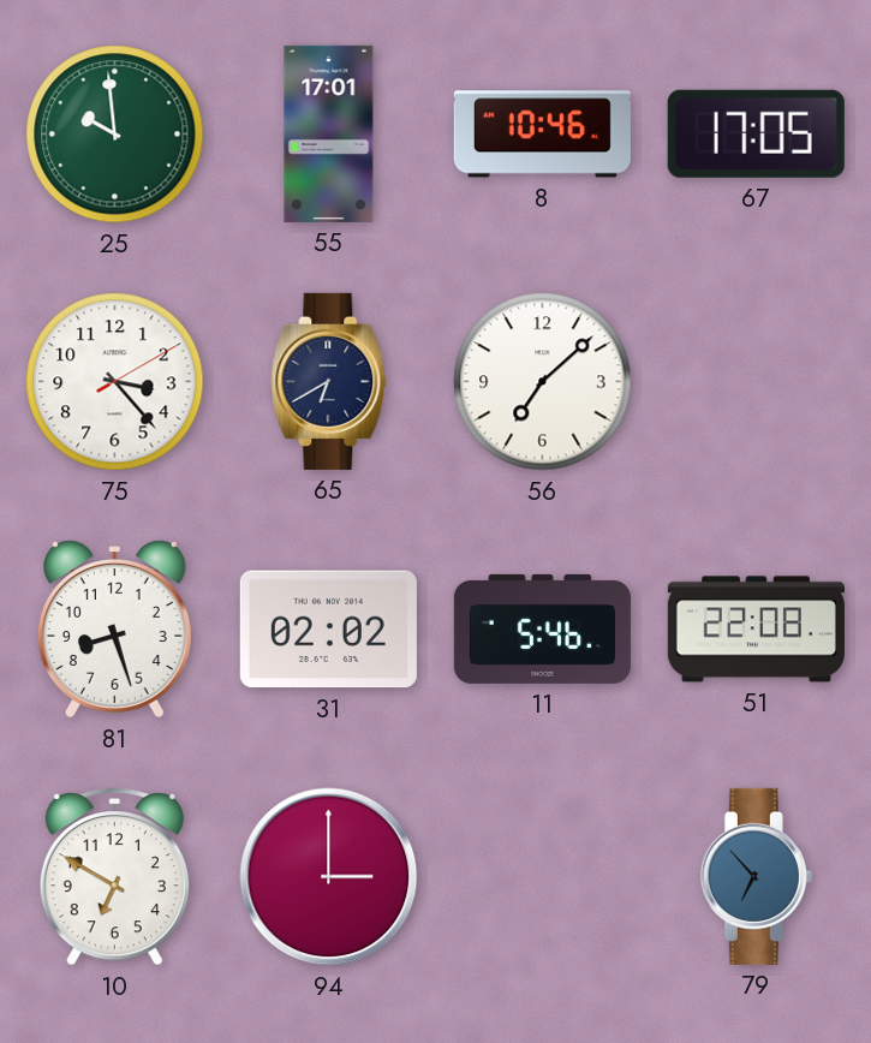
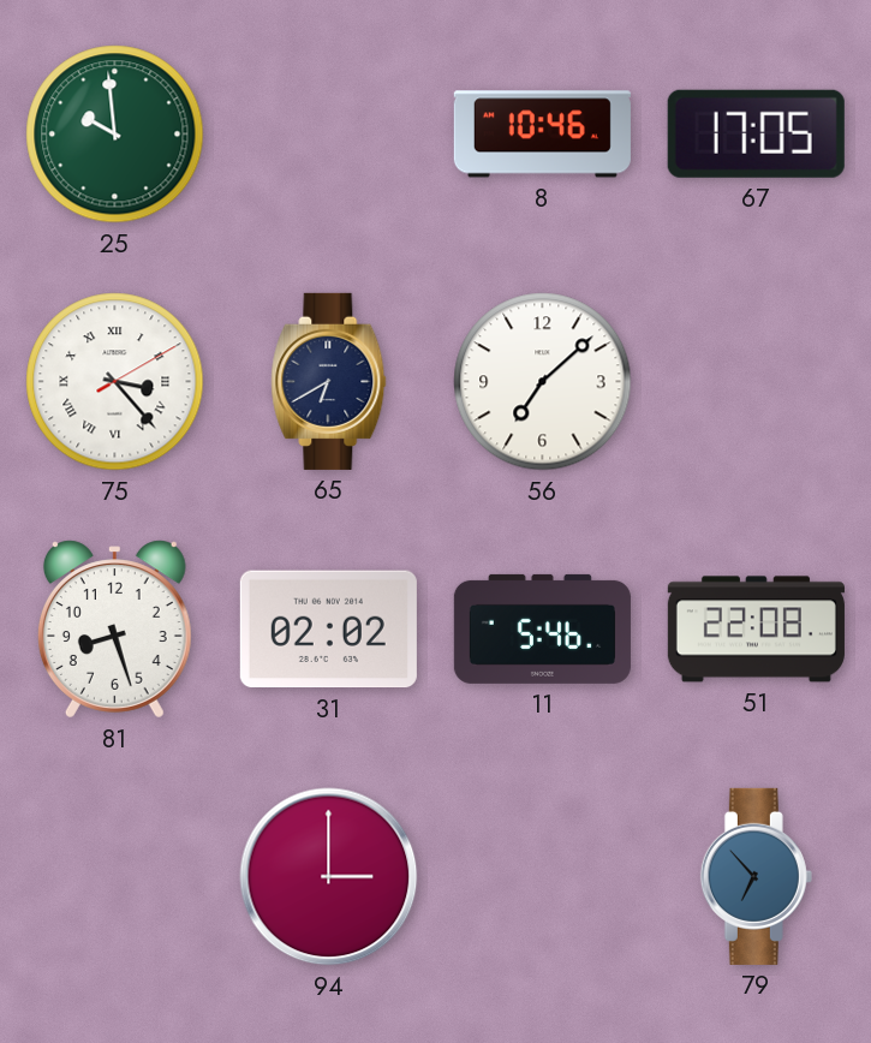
55: 17:01 -> none
75 numerals: Arabic -> Roman
10: 6:50 -> none
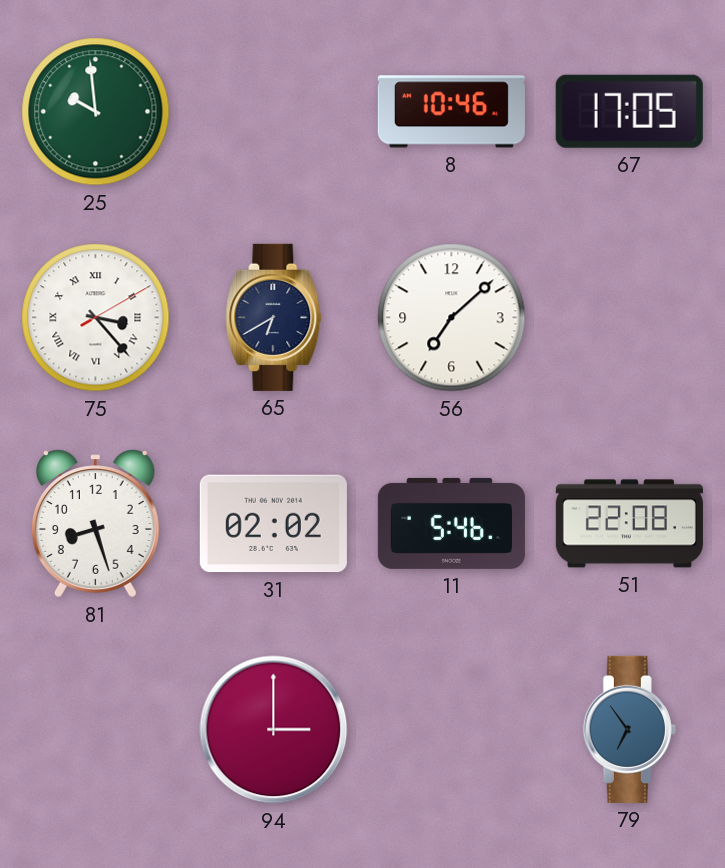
79: 6:53 -> 6:54
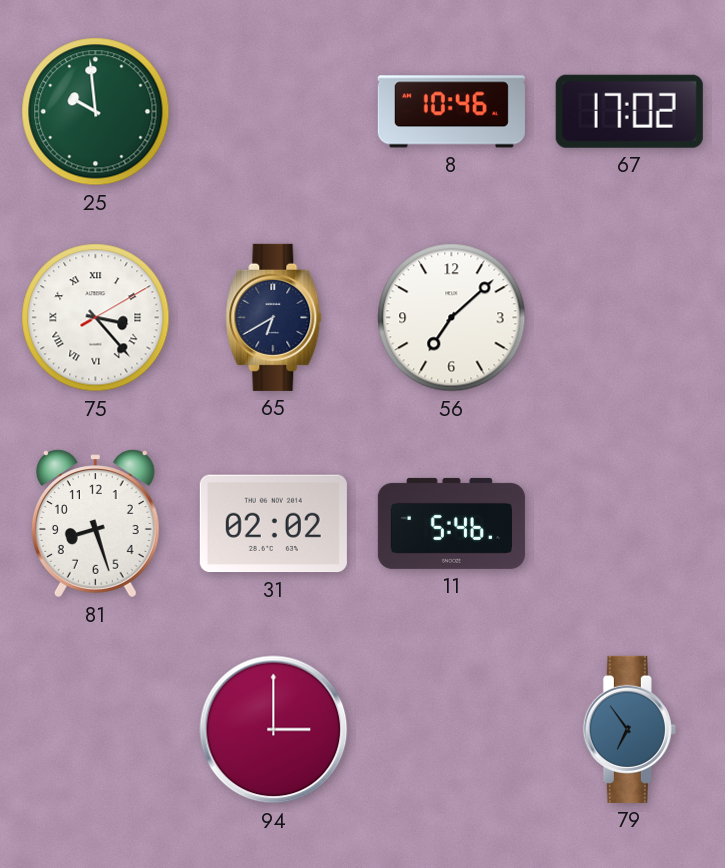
67: 17:05 -> 17:02
51: 22:08 -> none
